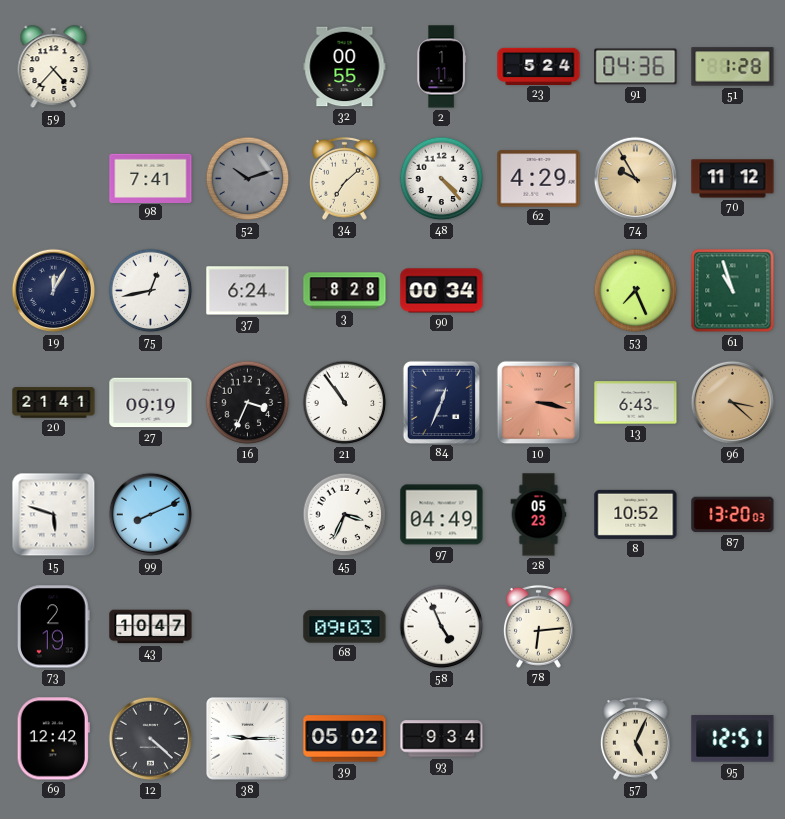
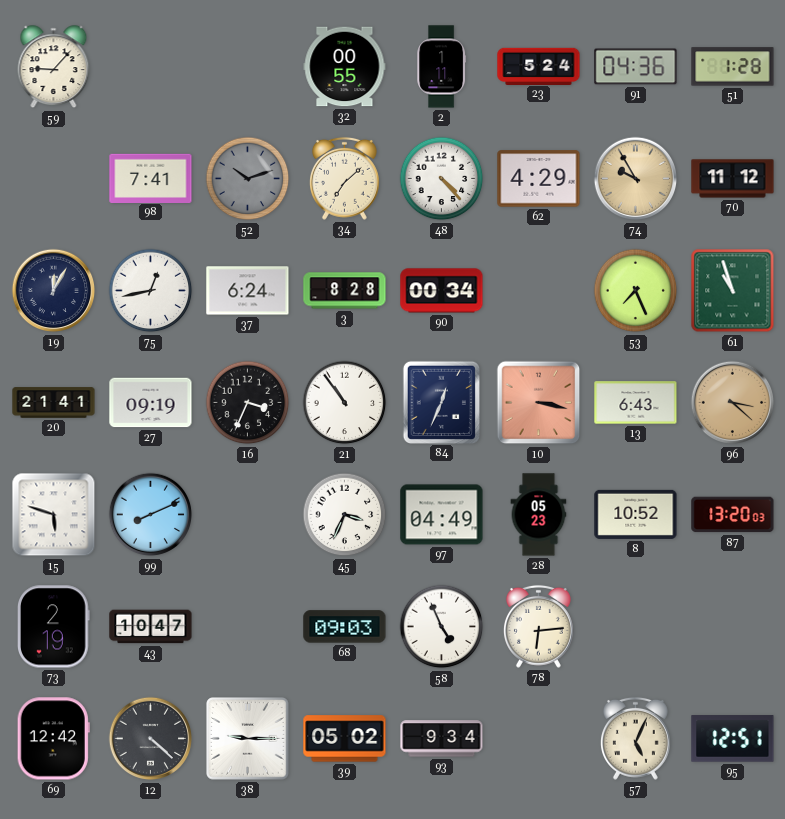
59: 4:37 -> 9:07
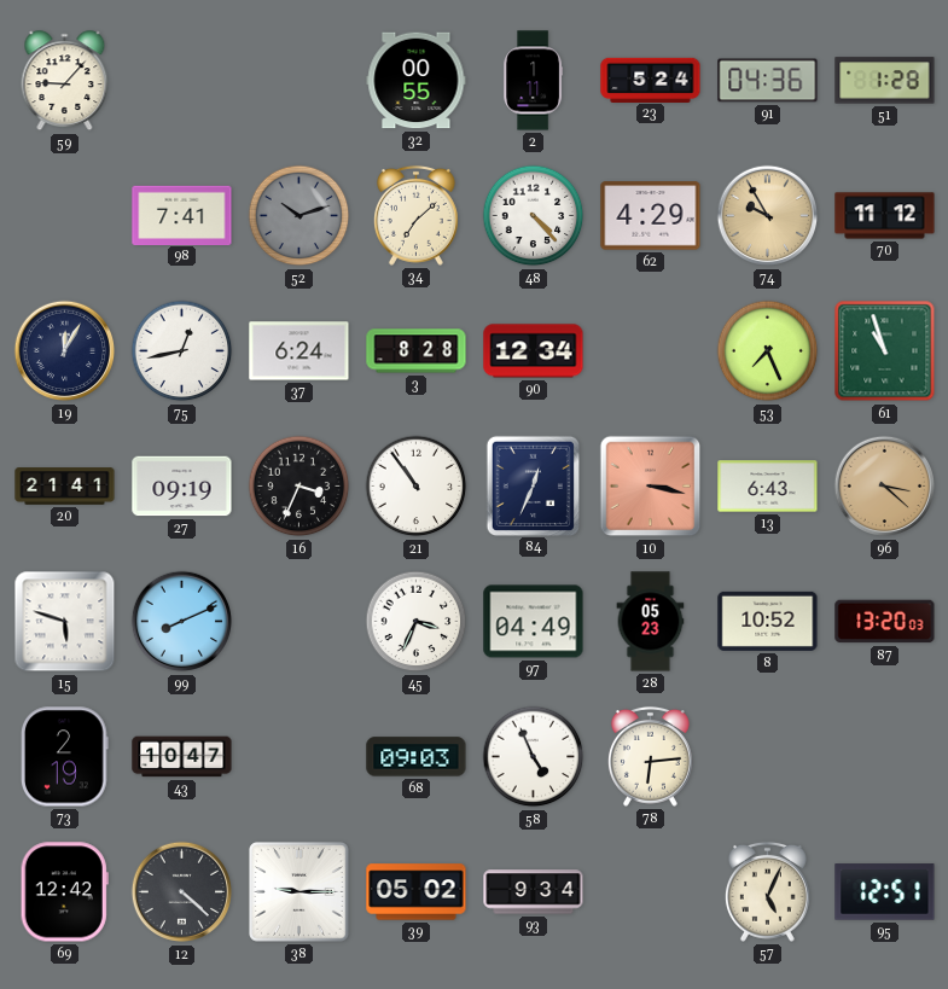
90: 00:34 -> 12:34
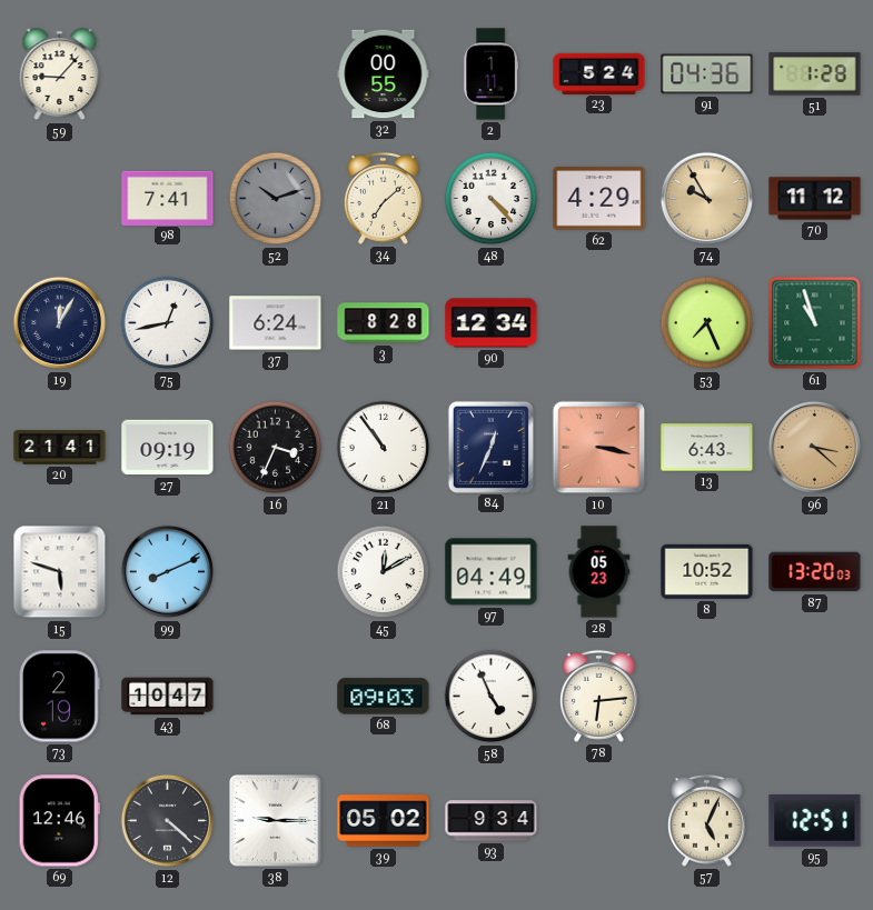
45: 3:34 -> 12:10
69: 12:42 -> 12:46
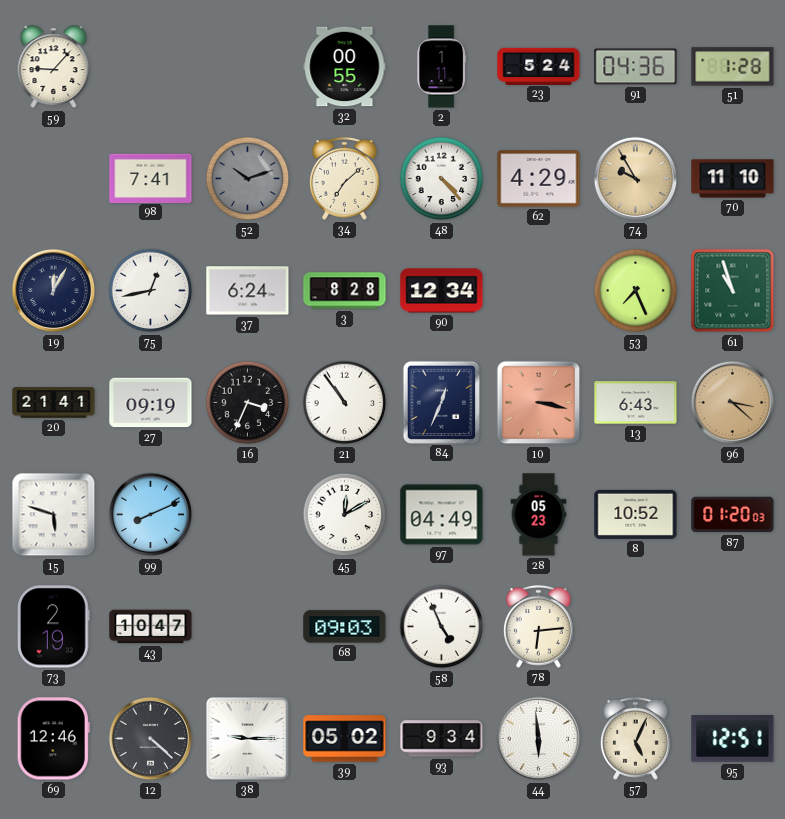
70: 11:12 -> 11:10
87: 13:20 -> 01:20
44: none -> 5:59
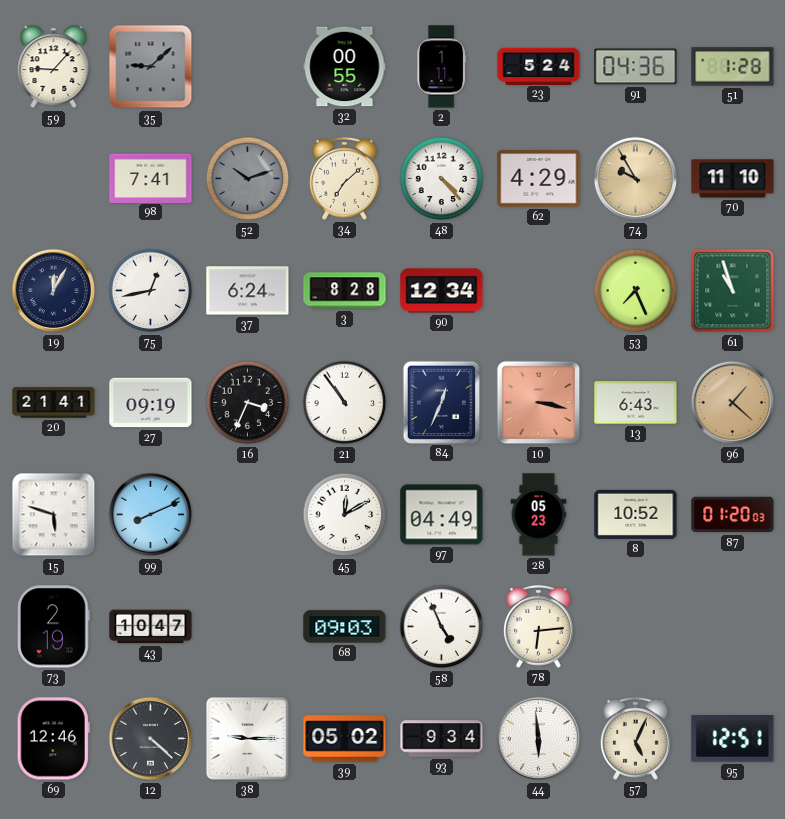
35: none -> 9:08
96: 3:22 -> 1:22
